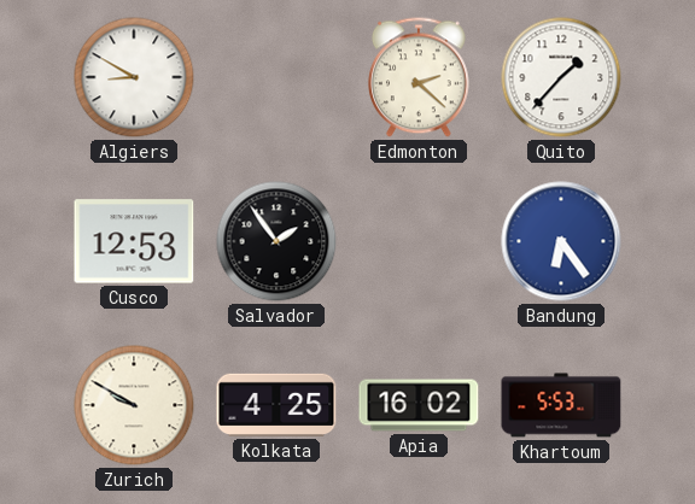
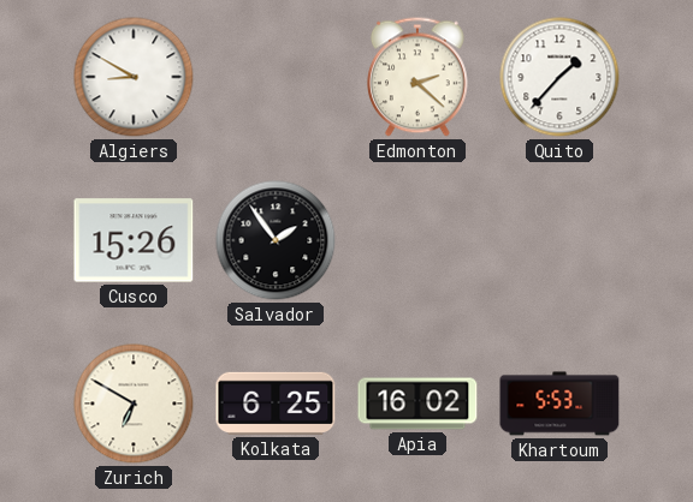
Cusco: 12:53 -> 15:26
Bandung: 6:24 -> none
Zurich: 9:50 -> 6:50
Kolkata: 4:25 -> 6:25
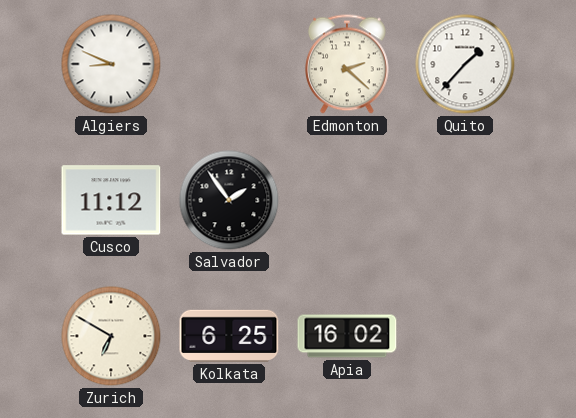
Algiers: 8:50 -> 8:49
Cusco: 15:26 -> 11:12
Khartoum: 5:53 -> none
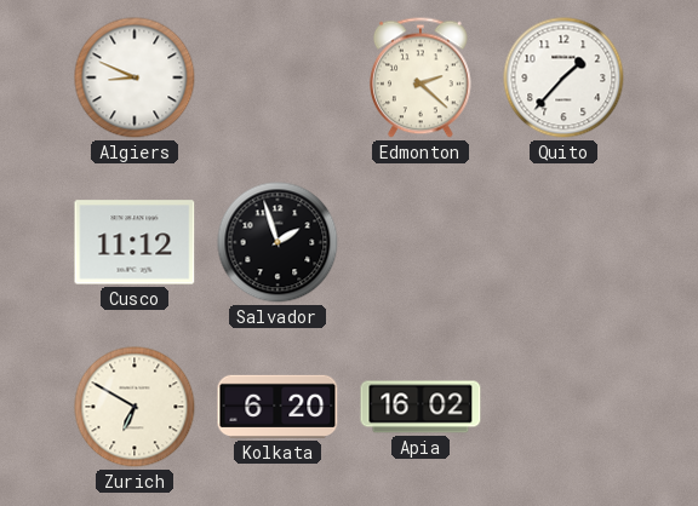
Salvador: 1:54 -> 1:57
Kolkata: 6:25 -> 6:20
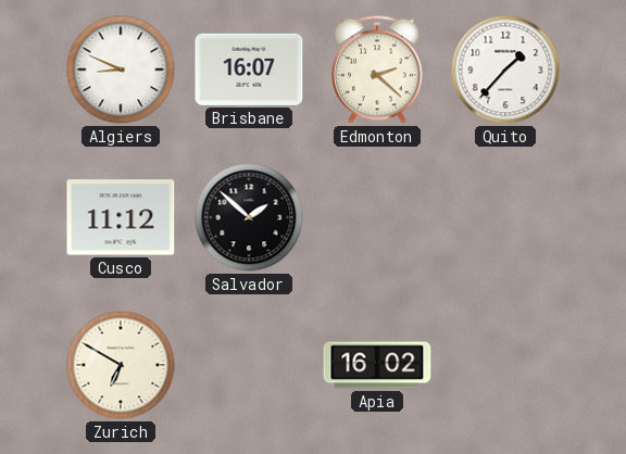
Brisbane: none -> 16:07
Salvador: 1:57 -> 1:52
Kolkata: 6:20 -> none
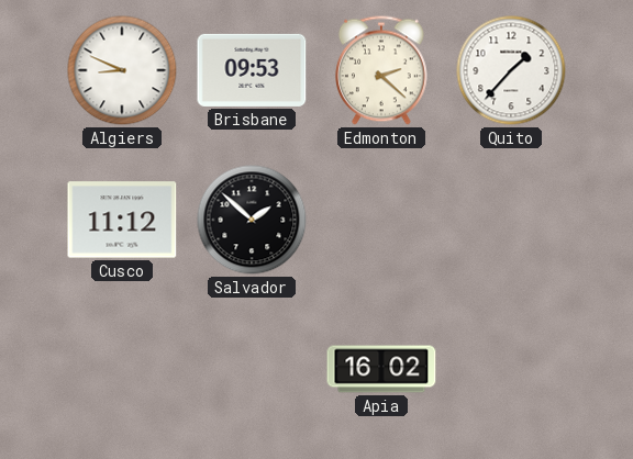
Brisbane: 16:07 -> 09:53
Zurich: 6:50 -> none
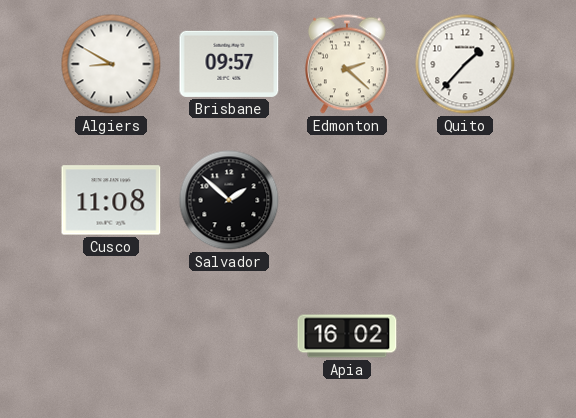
Algiers: 8:49 -> 8:50
Brisbane: 09:53 -> 09:57
Cusco: 11:12 -> 11:08
